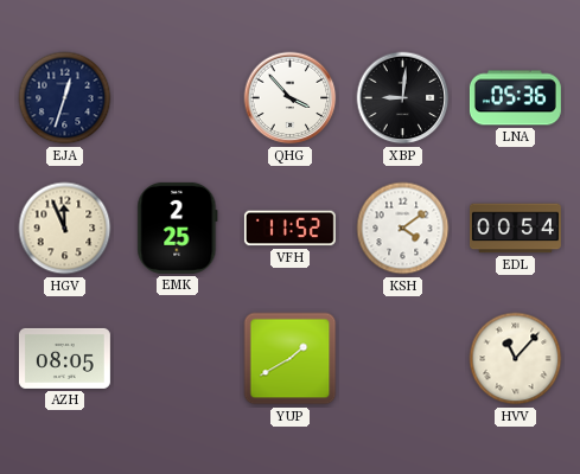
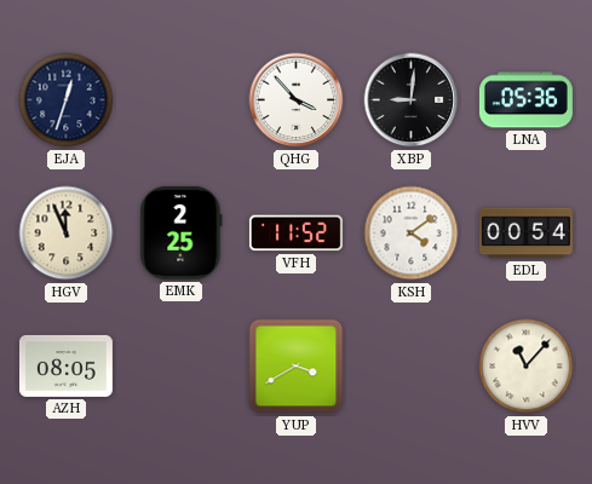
YUP: 1:40 -> 3:40
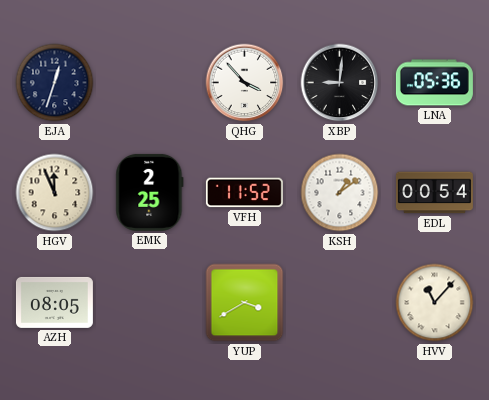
KSH: 4:09 -> 1:09
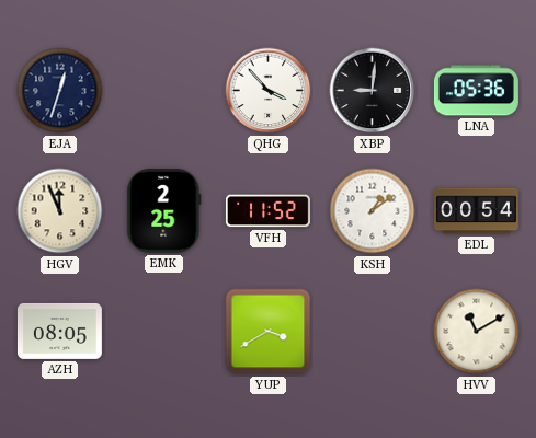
HVV: 11:07 -> 11:10
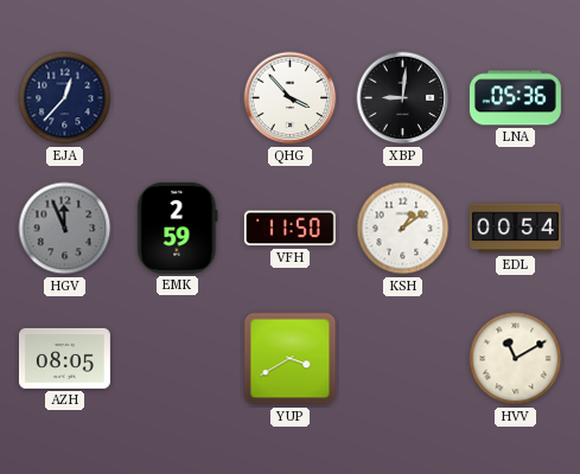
EJA: 12:33 -> 12:37
HGV dial: cream -> grey
EMK: 2:25 -> 2:59
VFH: 11:52 -> 11:50
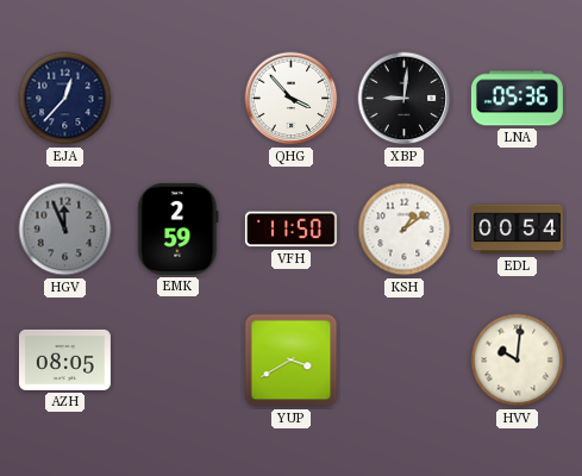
HVV: 11:10 -> 10:01
